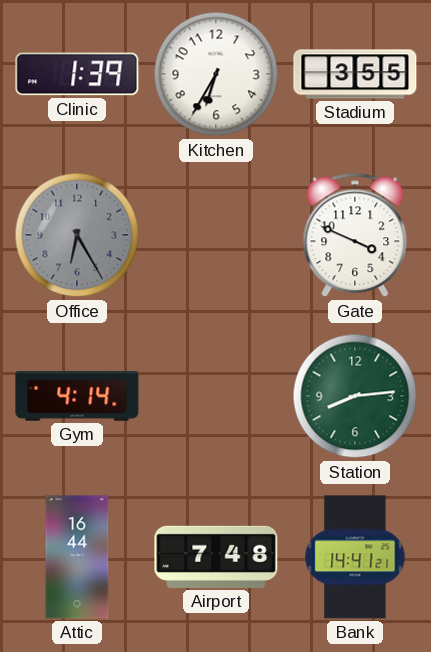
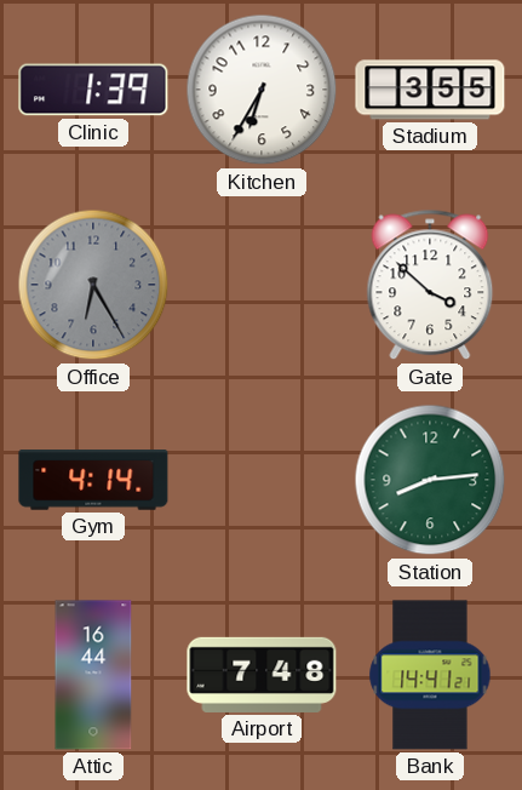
Gate: 3:49 -> 3:52
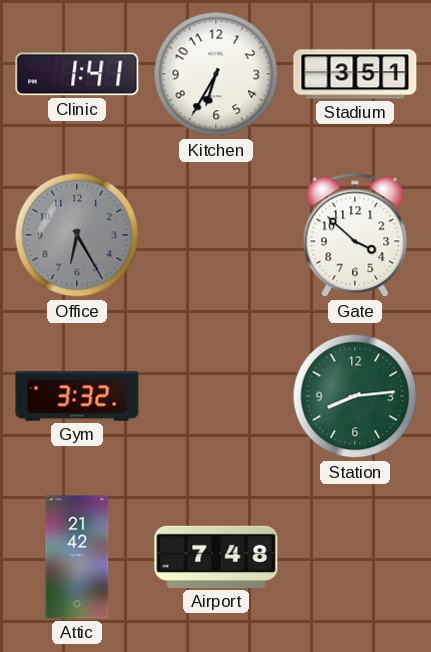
Clinic: 1:39 -> 1:41
Stadium: 3:55 -> 3:51
Gym: 4:14 -> 3:32
Attic: 16:44 -> 21:42
Bank: 14:41 -> none
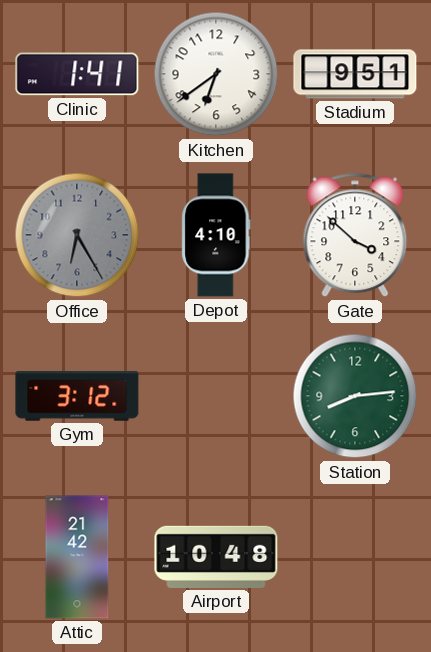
Kitchen: 6:35 -> 6:39
Stadium: 3:51 -> 9:51
Depot: none -> 4:10
Gym: 3:32 -> 3:12
Airport: 7:48 -> 10:48
